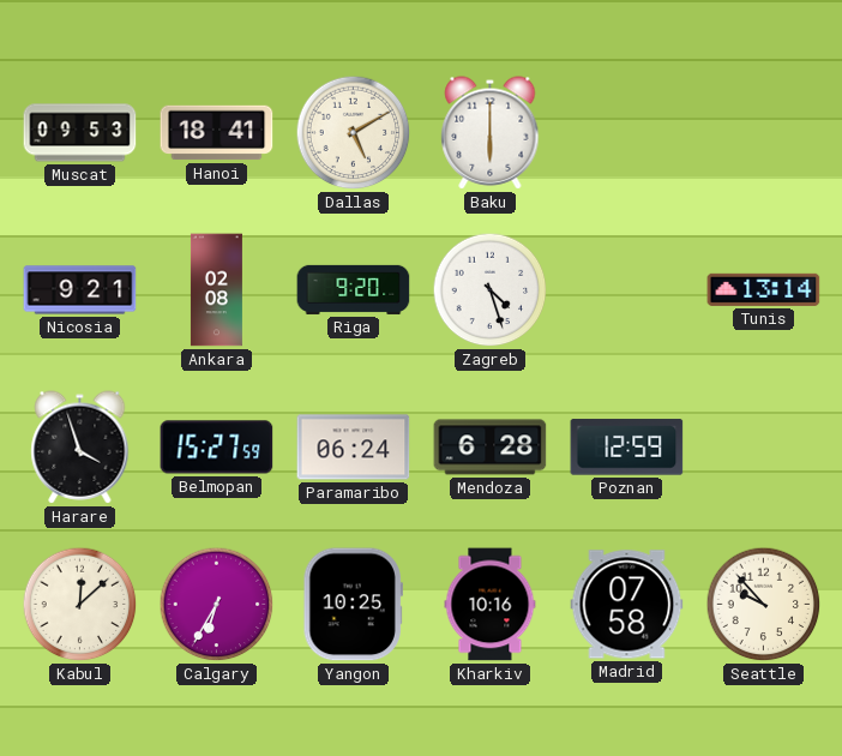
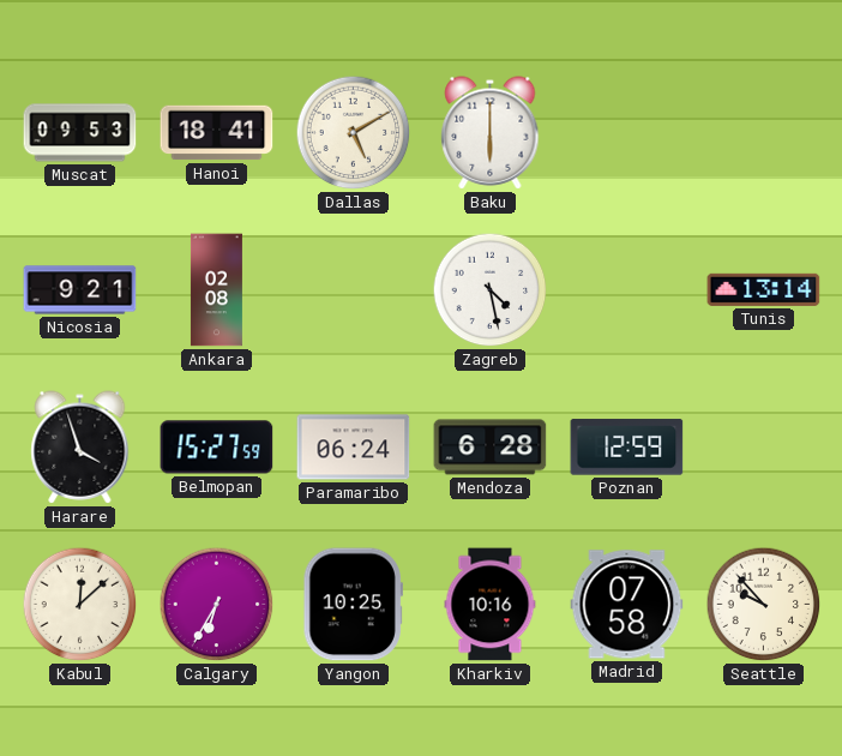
Riga: 9:20 -> none
Zagreb: 4:27 -> 4:28
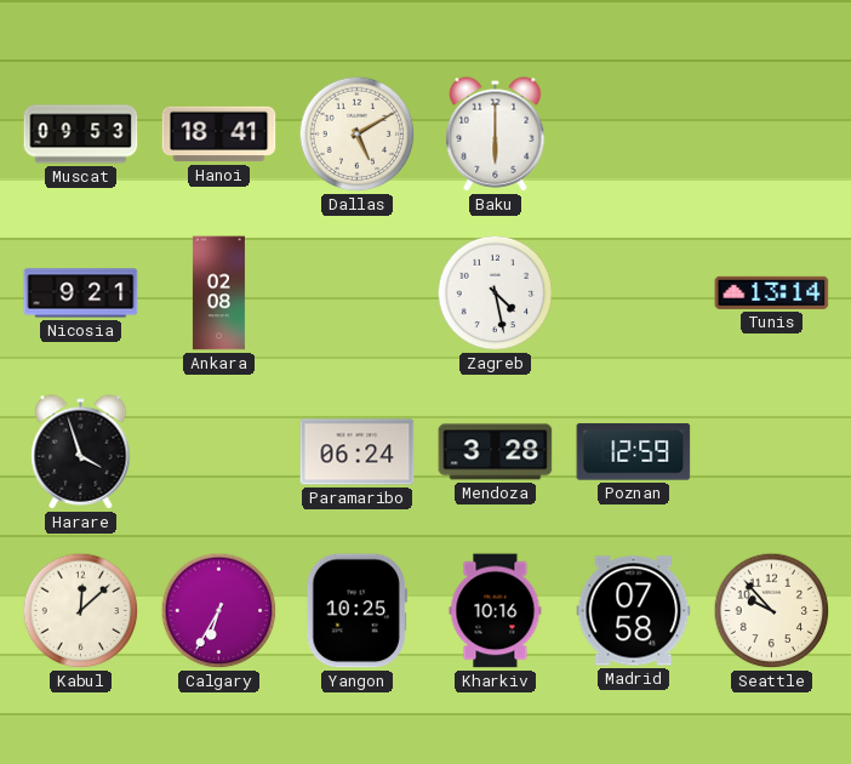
Belmopan: 15:27 -> none
Mendoza: 6:28 -> 3:28
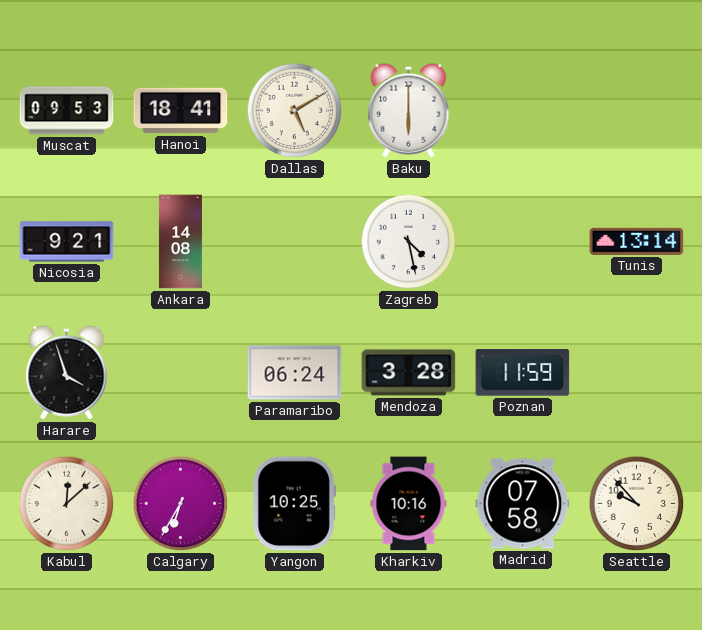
Ankara: 02:08 -> 14:08
Poznan: 12:59 -> 11:59
